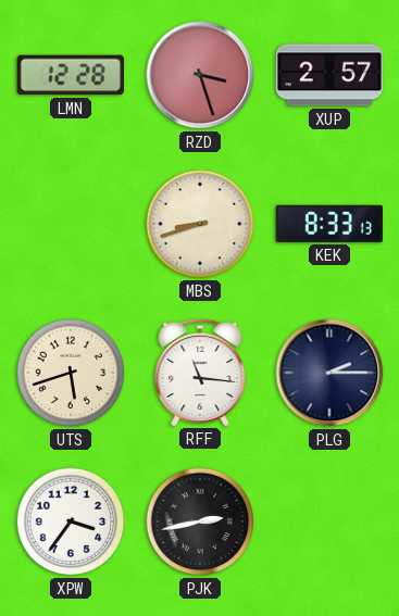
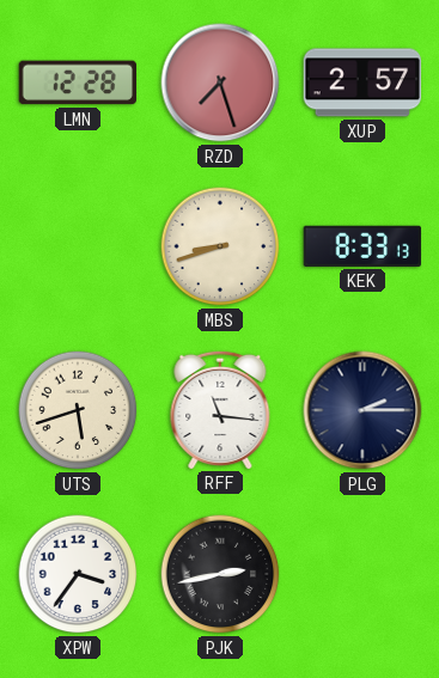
RZD: 3:27 -> 7:27
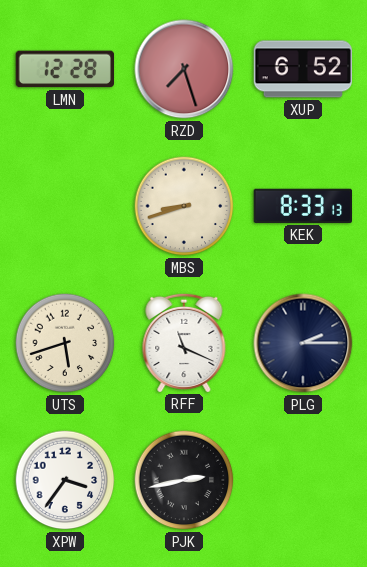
XUP: 2:57 -> 6:52
RFF: 11:16 -> 11:19
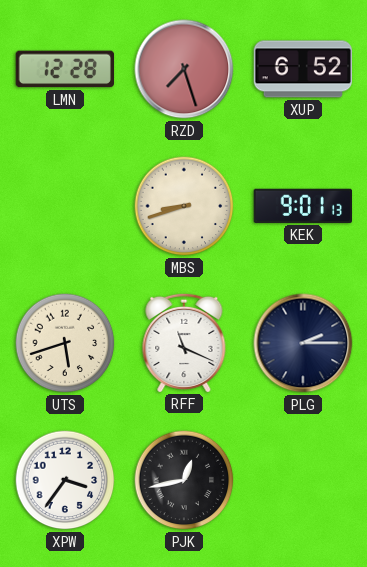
KEK: 8:33 -> 9:01
PJK: 2:43 -> 12:43
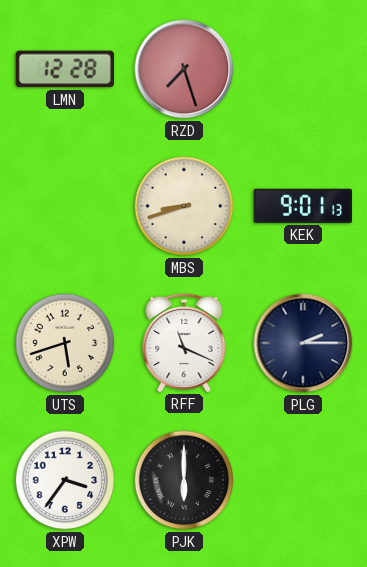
XUP: 6:52 -> none
PJK: 12:43 -> 6:00
